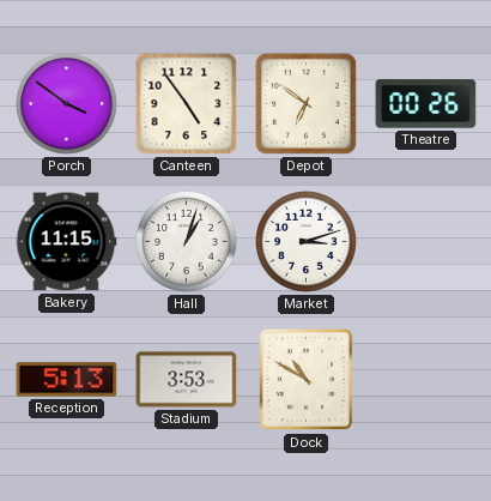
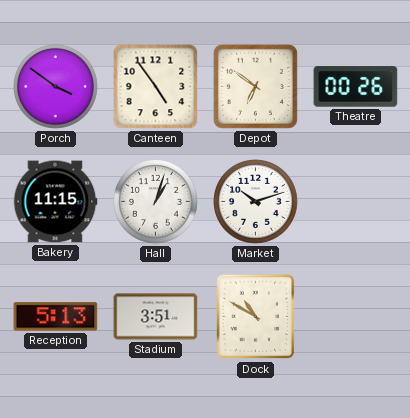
Market: 3:12 -> 10:12
Stadium: 3:53 -> 3:51
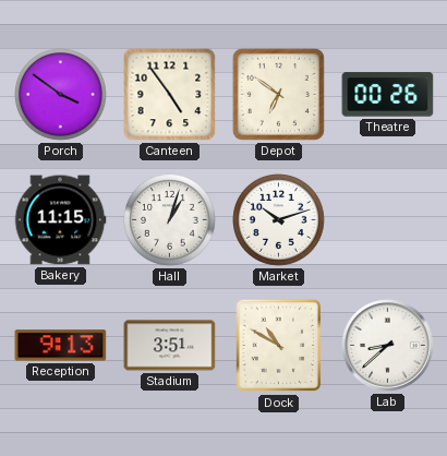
Reception: 5:13 -> 9:13
Lab: none -> 8:38
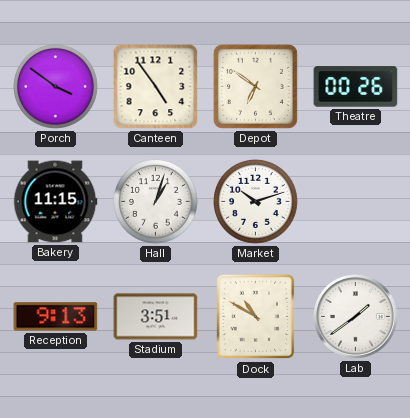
Lab: 8:38 -> 1:39
